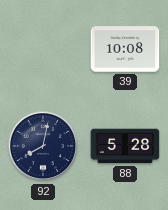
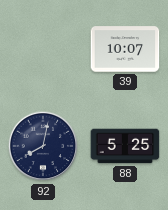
39: 10:08 -> 10:07
88: 5:28 -> 5:25
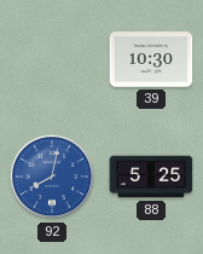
39: 10:07 -> 10:30
92 dial: navy -> blue
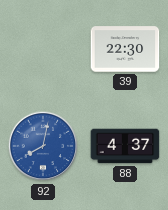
39: 10:30 -> 22:30
88: 5:25 -> 4:37
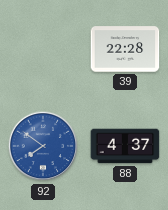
39: 22:30 -> 22:28
92: 8:02 -> 7:51
